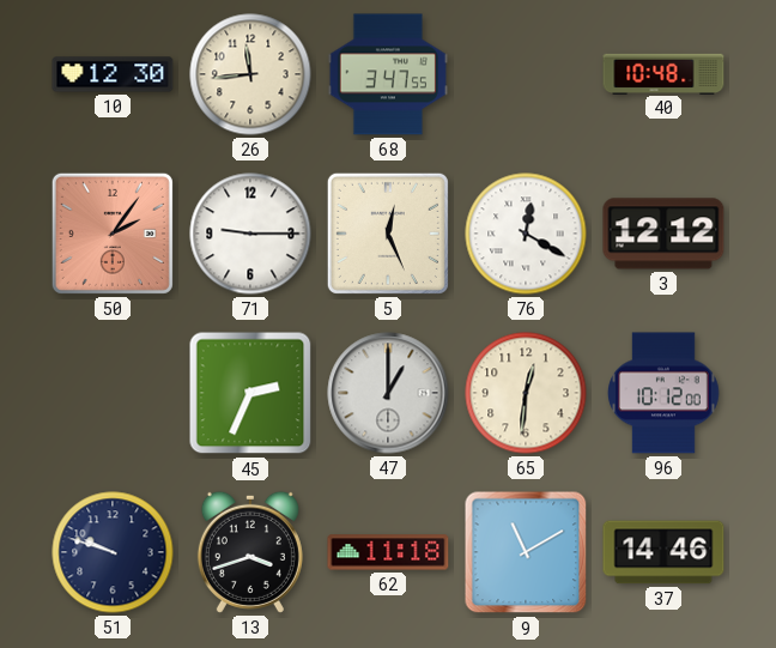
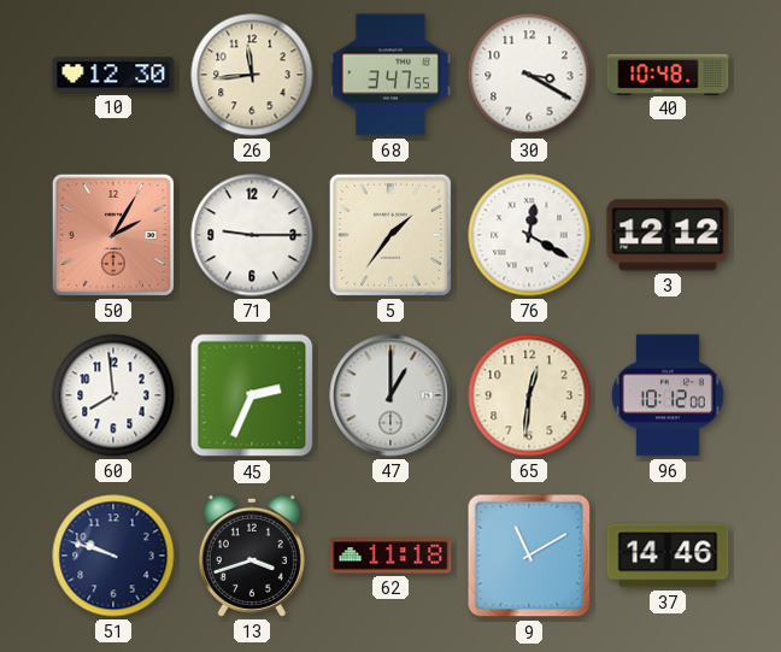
30: none -> 3:20
50: 2:06 -> 2:05
5: 12:26 -> 1:36
60: none -> 7:59
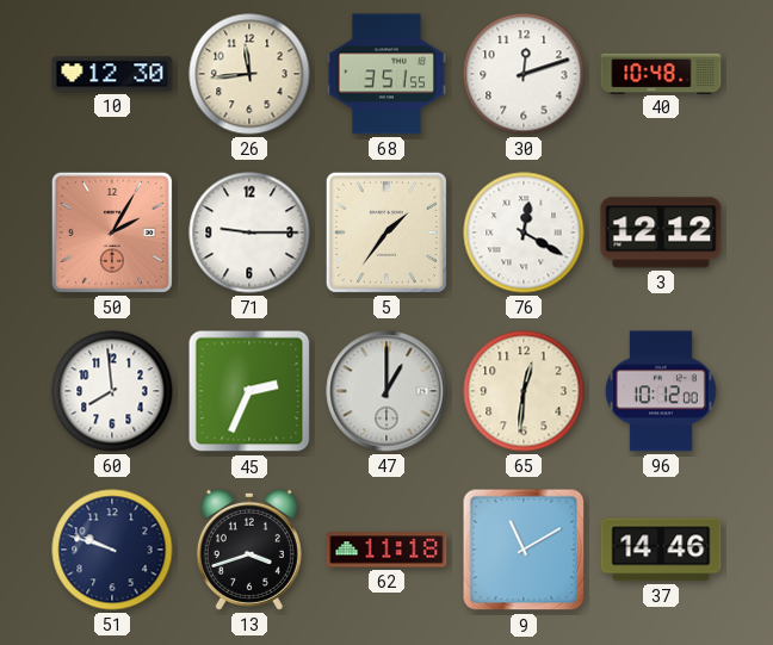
68: 3:47 -> 3:51
30: 3:20 -> 12:12
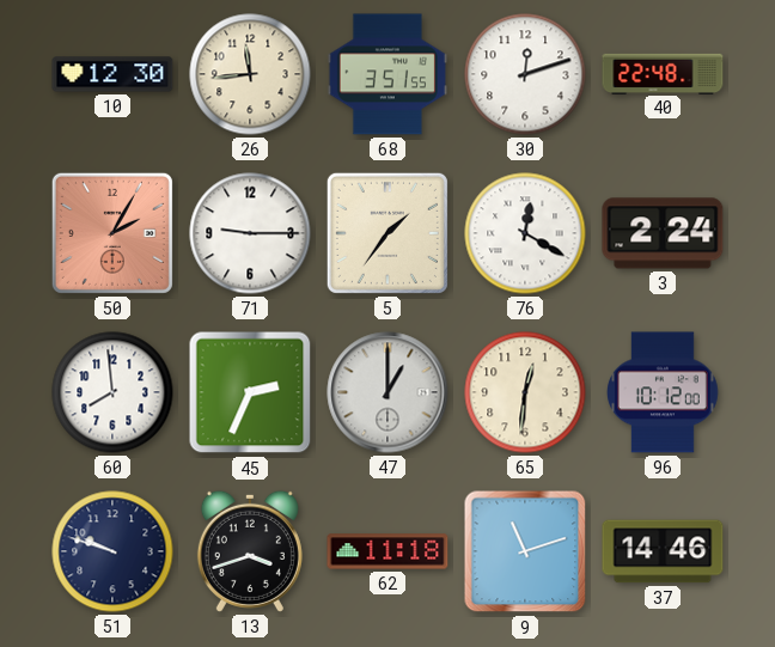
40: 10:48 -> 22:48
3: 12:12 -> 2:24
9: 11:10 -> 11:12
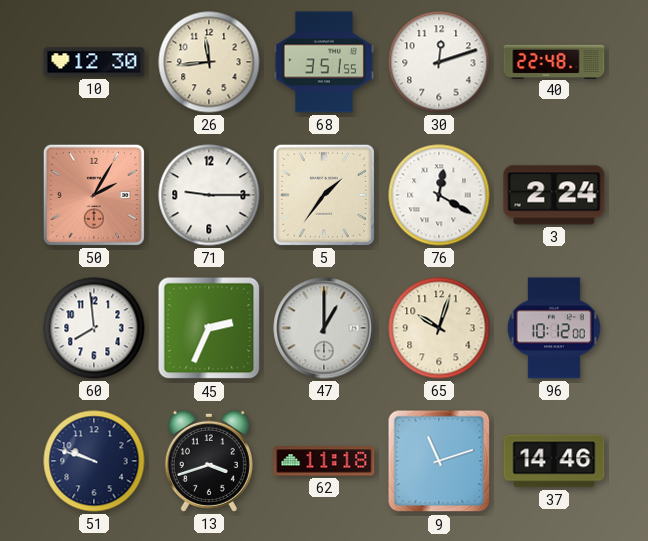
65: 12:31 -> 10:03
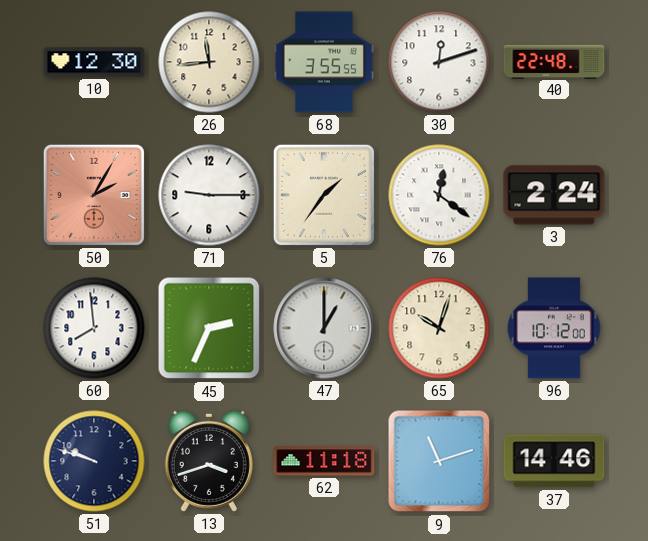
68: 3:51 -> 3:55
76: 12:20 -> 12:21
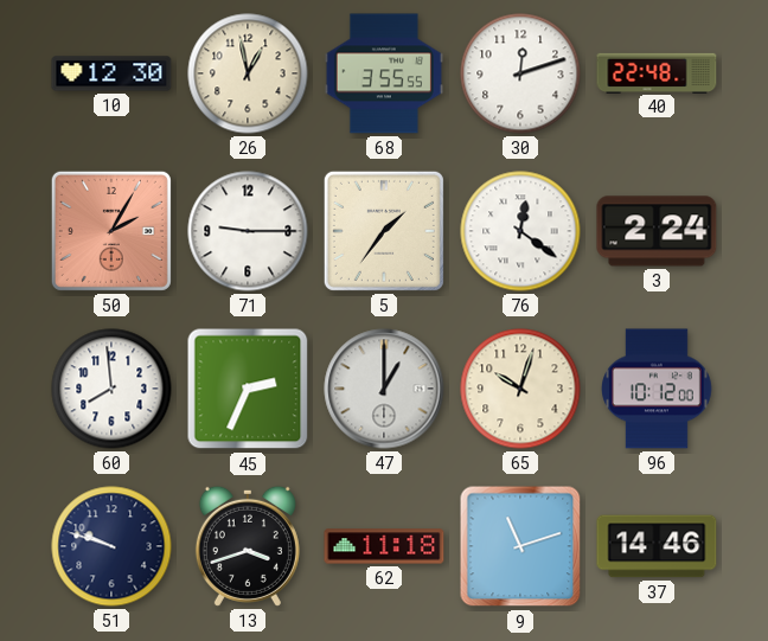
26: 11:44 -> 12:58
